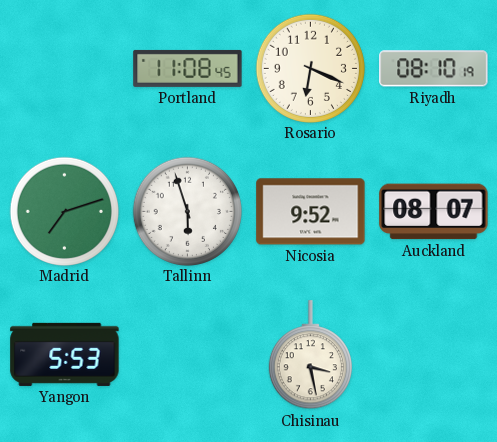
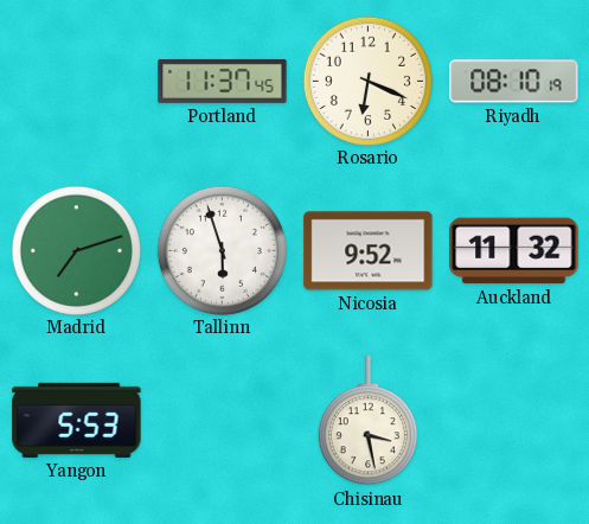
Portland: 11:08 -> 11:37
Auckland: 08:07 -> 11:32
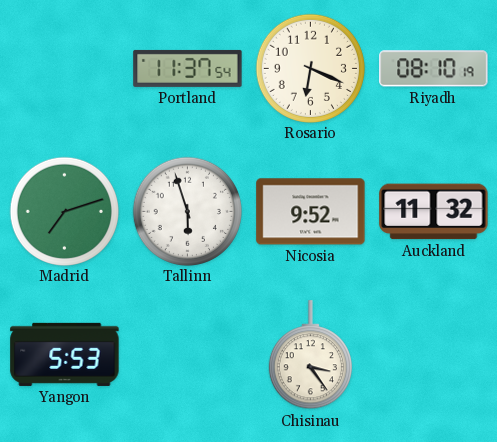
Portland: 11:37:45 -> 11:37:54
Chisinau: 3:28 -> 3:24
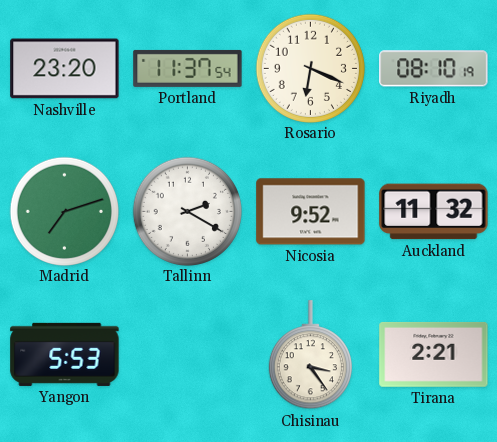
Nashville: none -> 23:20
Tallinn: 5:57 -> 2:20
Tirana: none -> 2:21
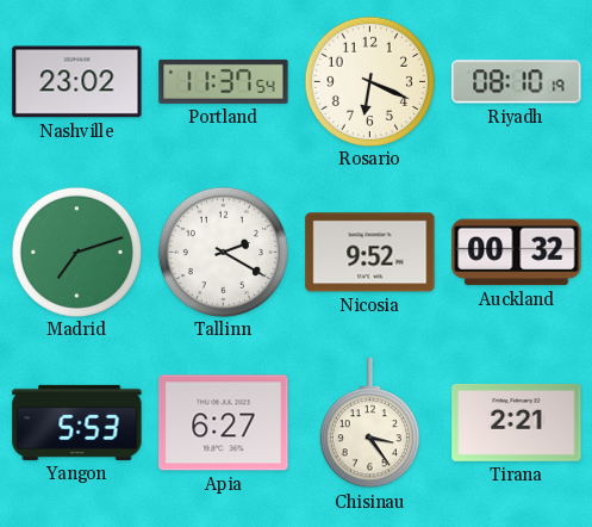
Nashville: 23:20 -> 23:02
Auckland: 11:32 -> 00:32
Apia: none -> 6:27
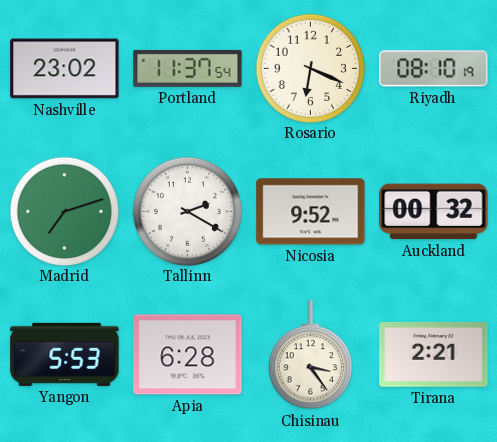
Apia: 6:27 -> 6:28
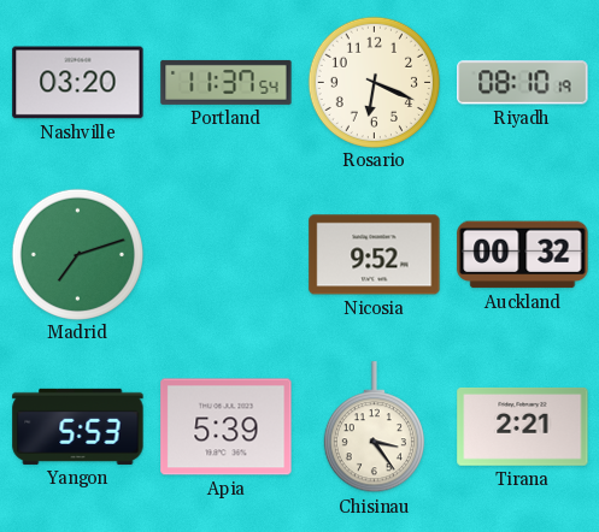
Nashville: 23:02 -> 03:20
Tallinn: 2:20 -> none
Apia: 6:28 -> 5:39
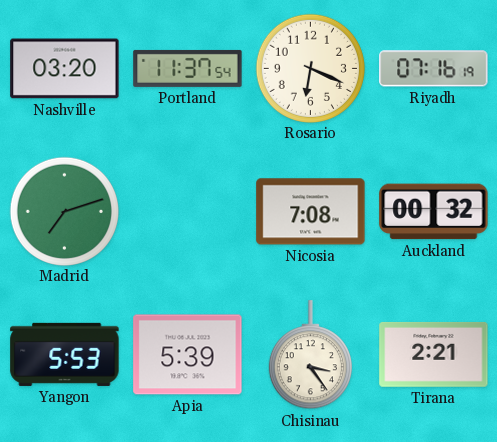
Riyadh: 08:10 -> 07:16
Nicosia: 9:52 -> 7:08
